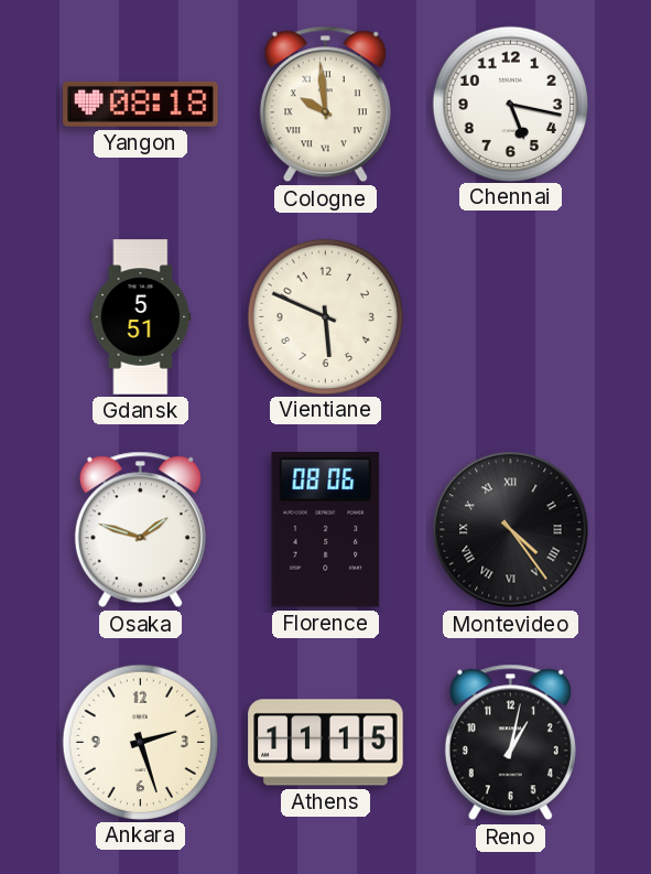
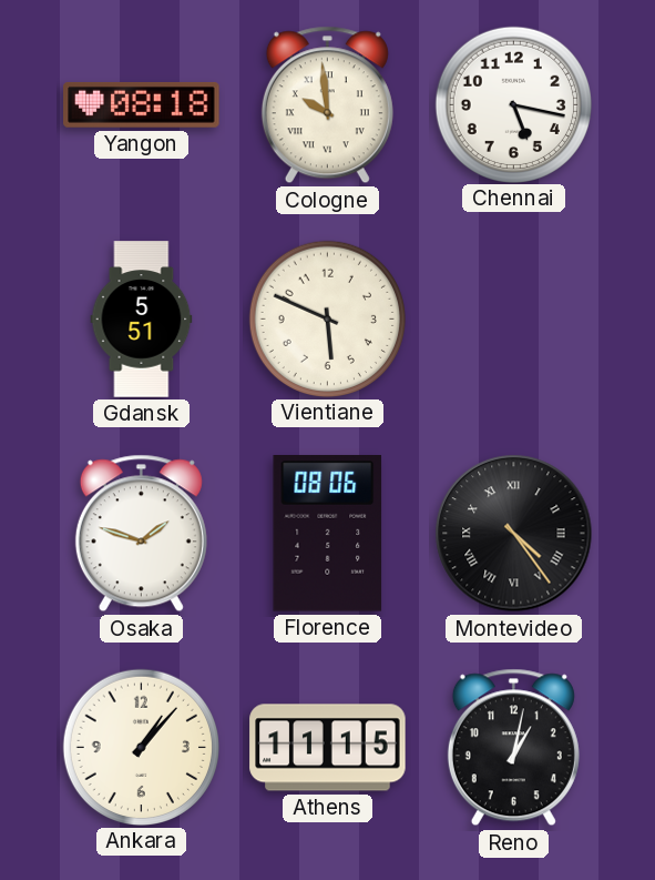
Ankara: 2:27 -> 1:07
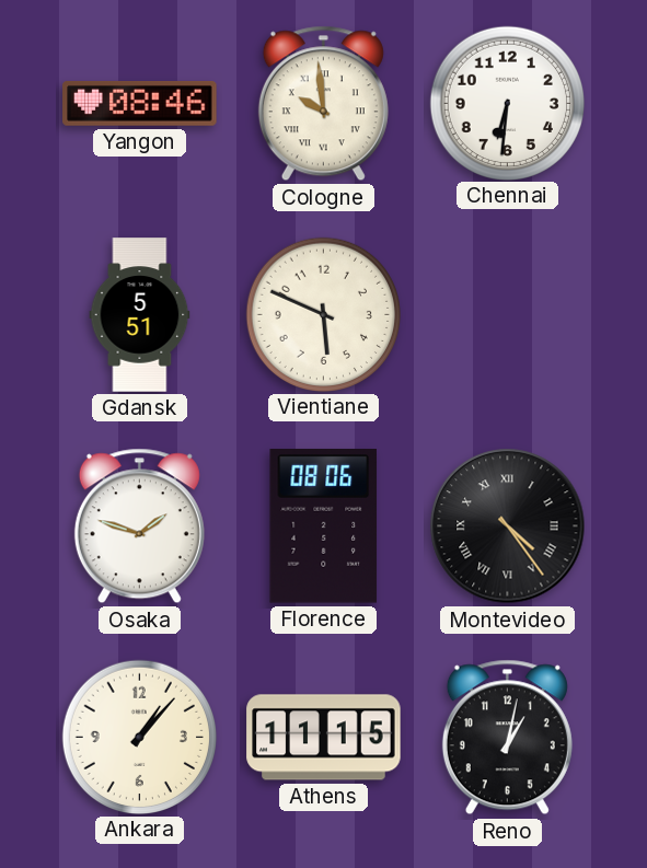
Yangon: 08:18 -> 08:46
Chennai: 5:17 -> 6:31
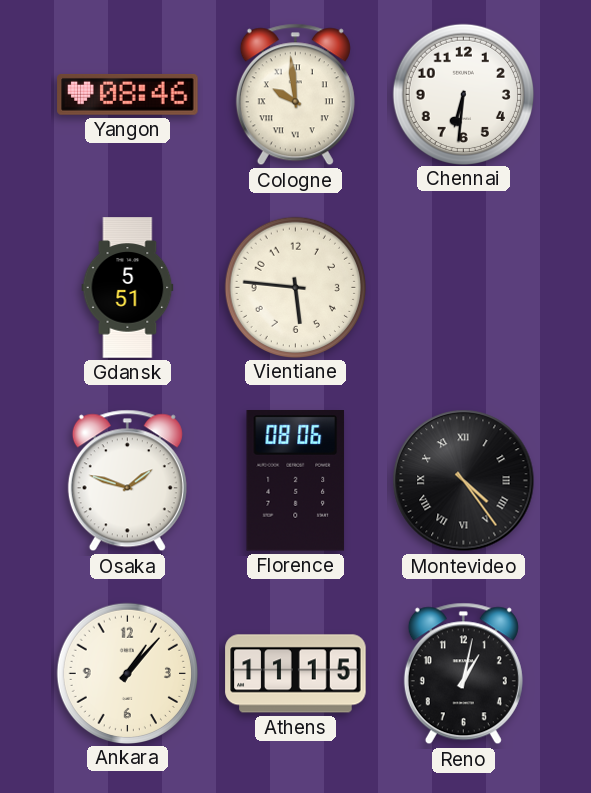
Vientiane: 5:49 -> 5:46
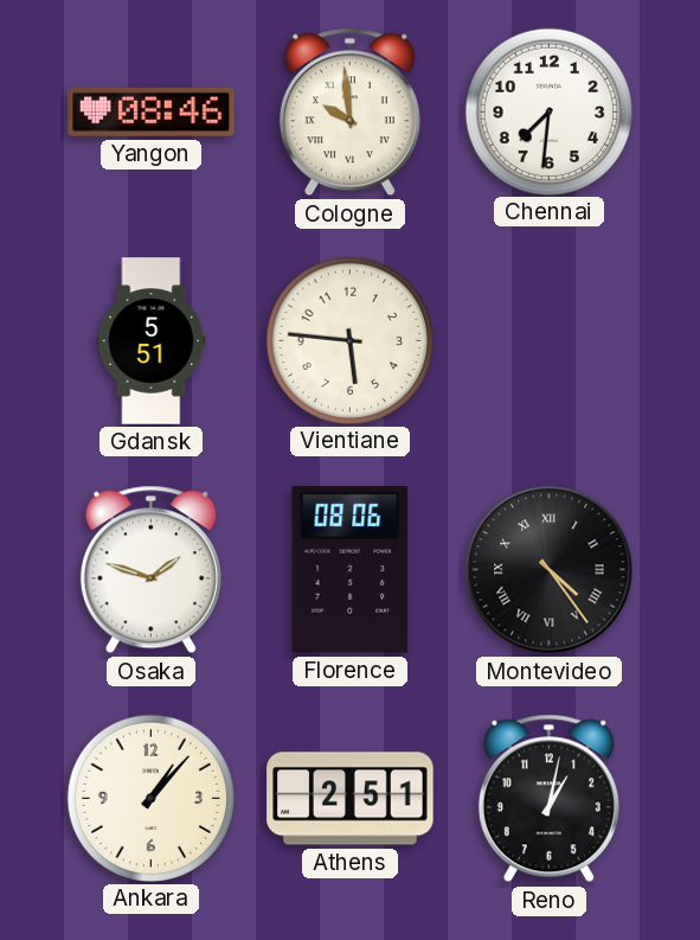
Chennai: 6:31 -> 7:31
Athens: 11:15 -> 2:51
